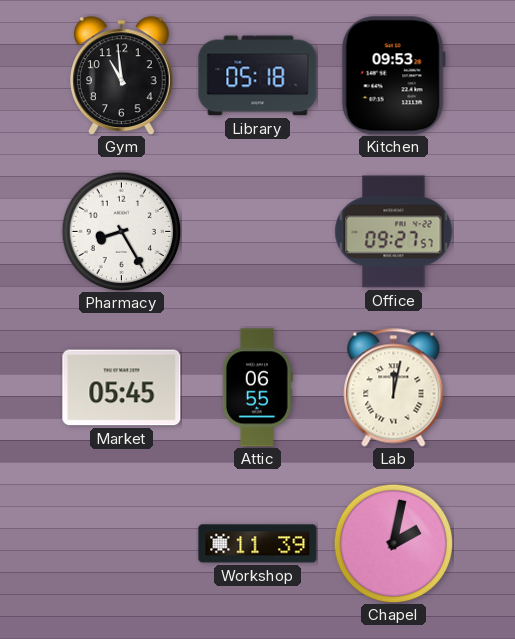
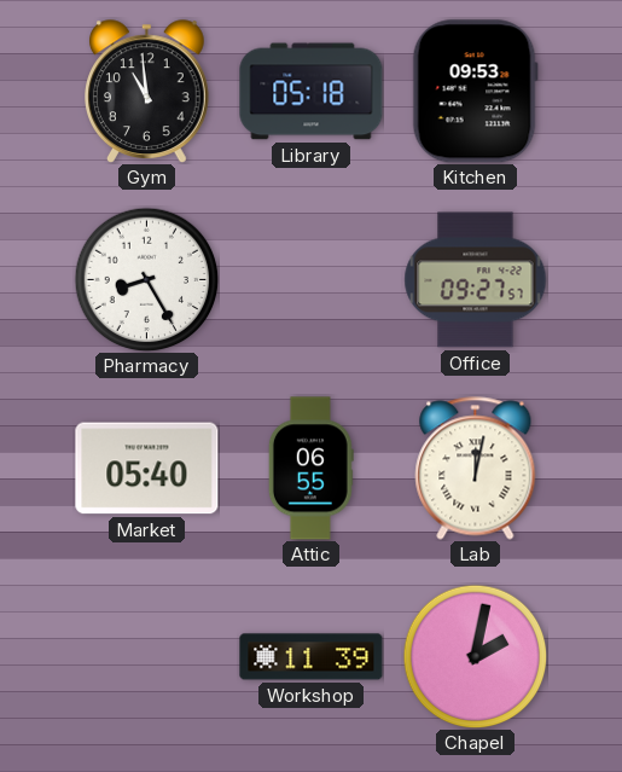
Market: 05:45 -> 05:40
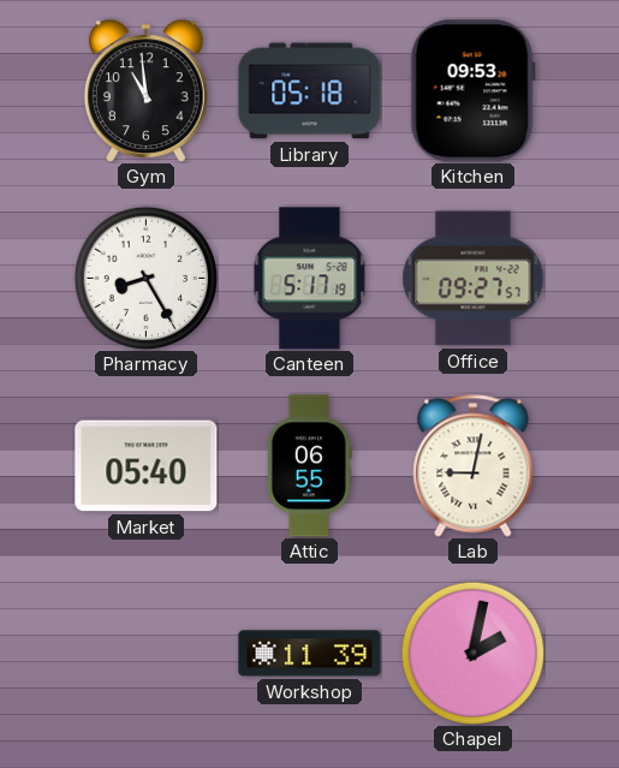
Canteen: none -> 5:17
Lab: 12:02 -> 9:02
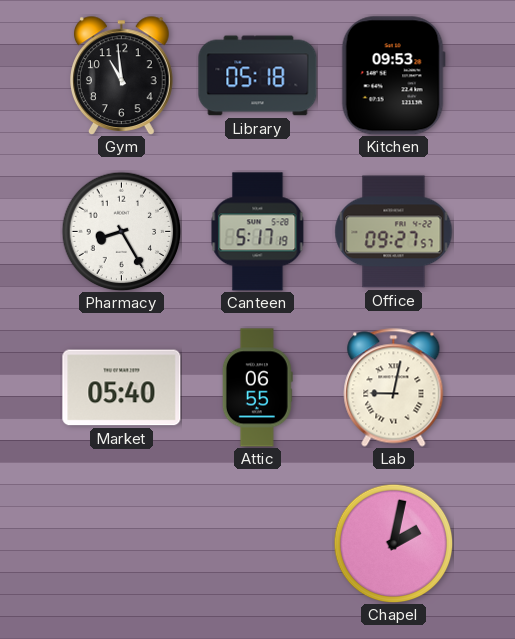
Workshop: 11:39 -> none
